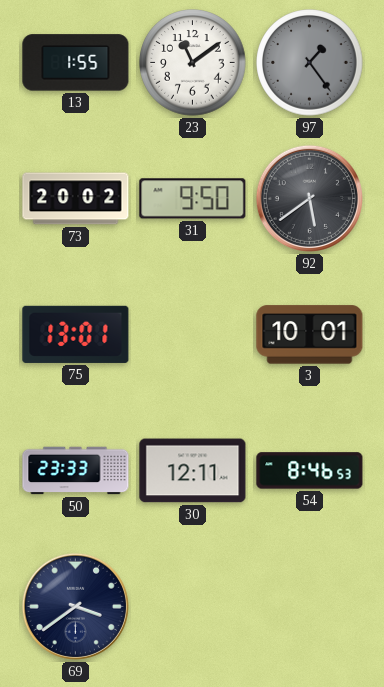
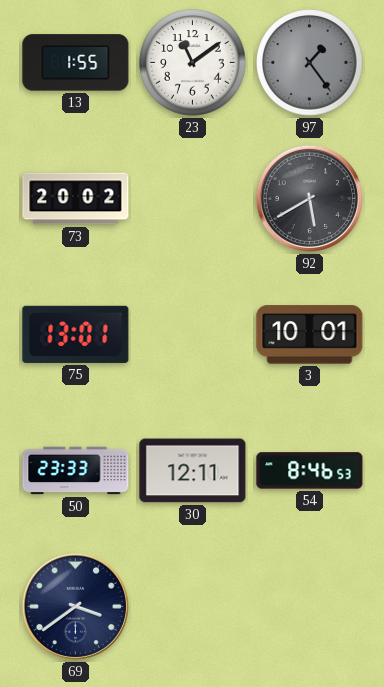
31: 9:50 -> none
92: 5:39 -> 5:40
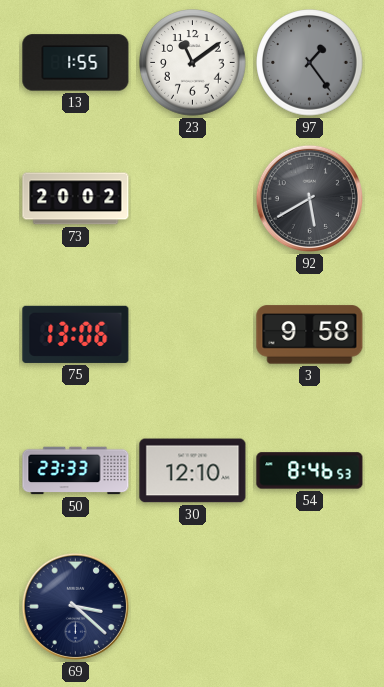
75: 13:01 -> 13:06
3: 10:01 -> 9:58
30: 12:11 -> 12:10
69: 3:39 -> 3:22
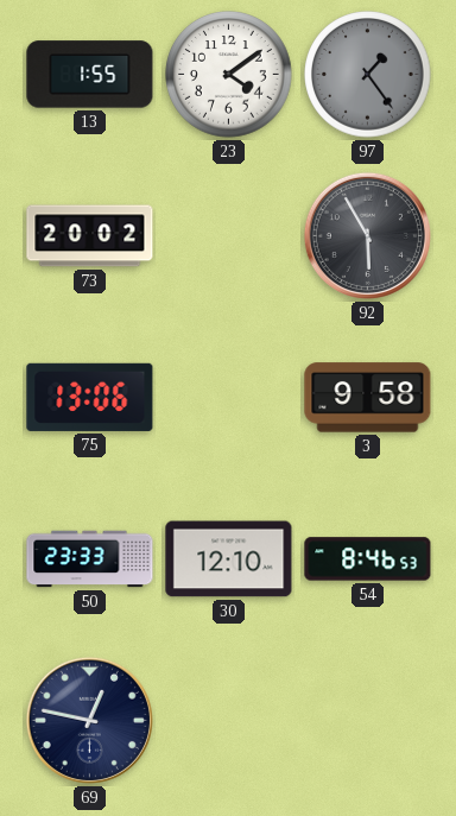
23: 11:09 -> 4:09
92: 5:40 -> 5:55
69: 3:22 -> 12:47
